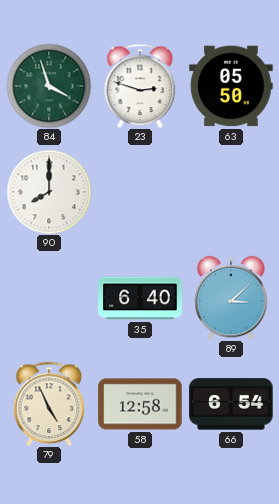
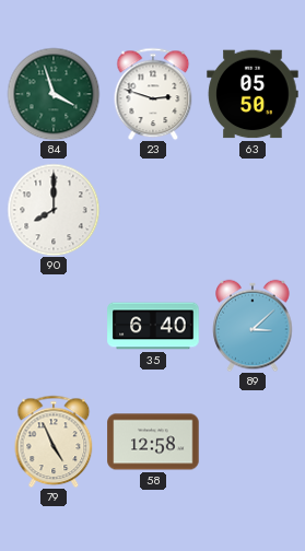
66: 6:54 -> none
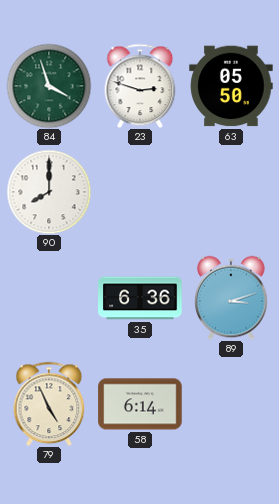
35: 6:40 -> 6:36
89: 3:08 -> 3:12
58: 12:58 -> 6:14
